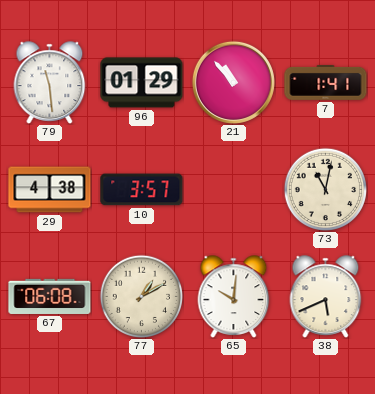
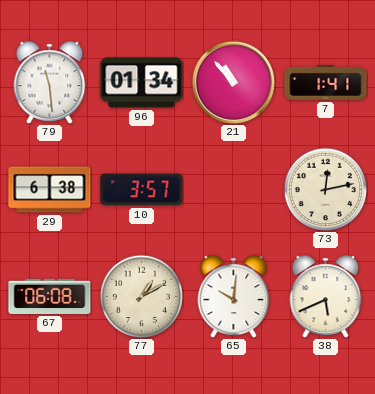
96: 01:29 -> 01:34
29: 4:38 -> 6:38
73: 11:02 -> 12:13
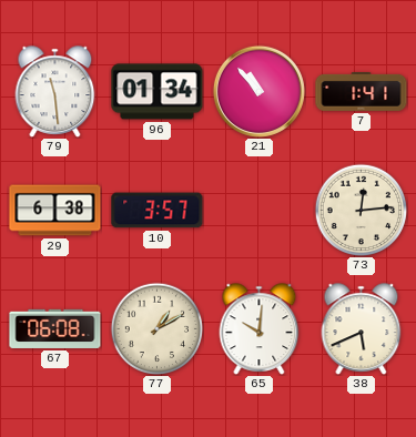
73: 12:13 -> 12:14
